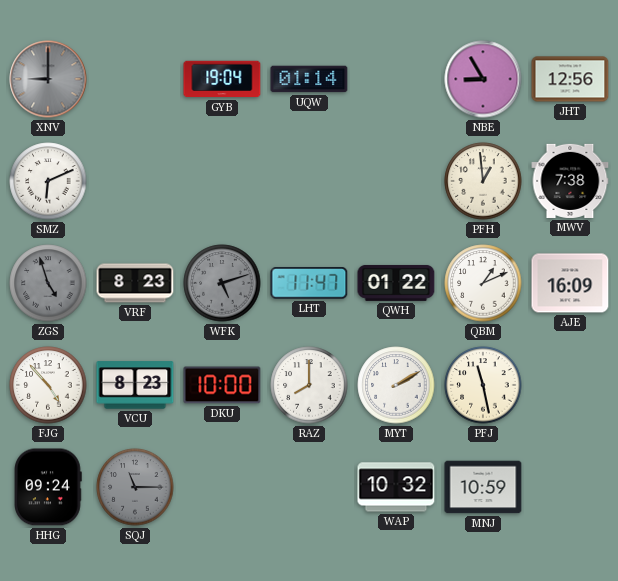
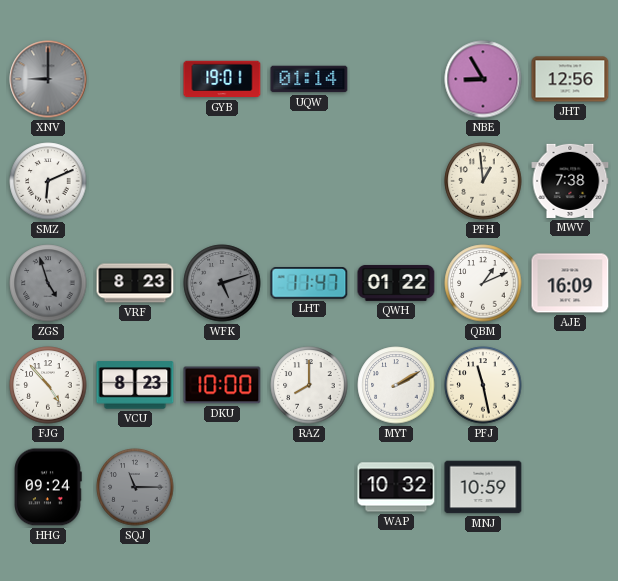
GYB: 19:04 -> 19:01
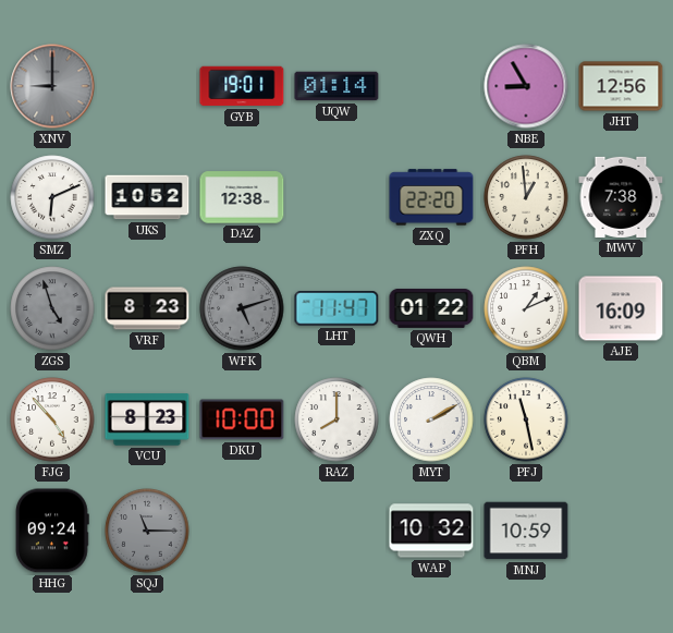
UKS: none -> 10:52
DAZ: none -> 12:38
ZXQ: none -> 22:20
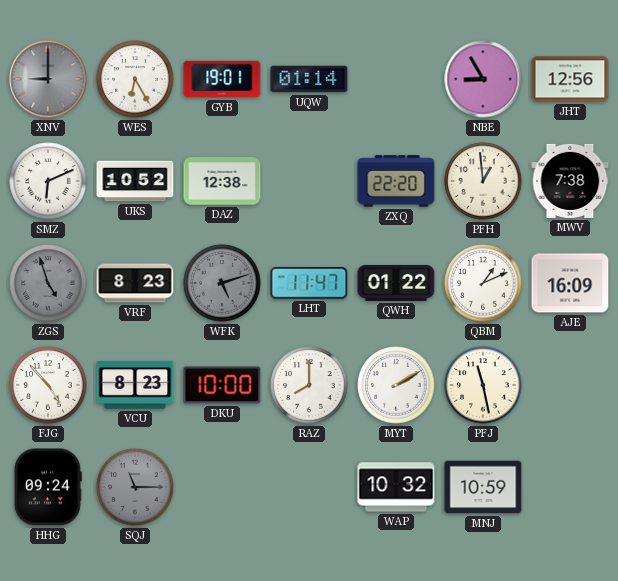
WES: none -> 6:25
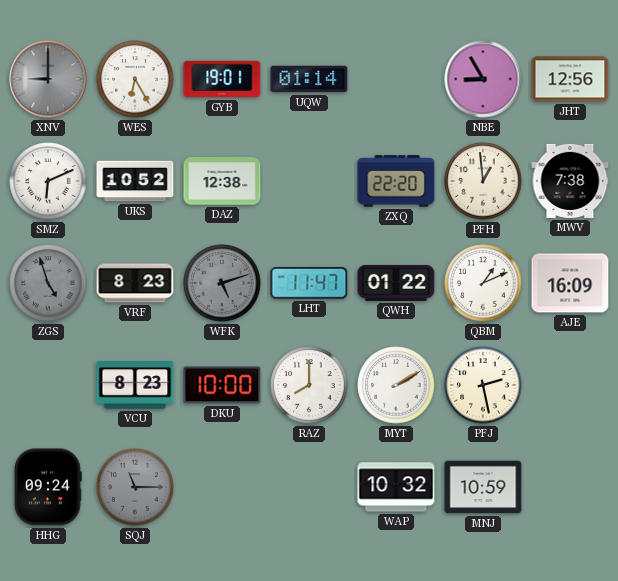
FJG: 4:53 -> none
PFJ: 11:28 -> 2:28
